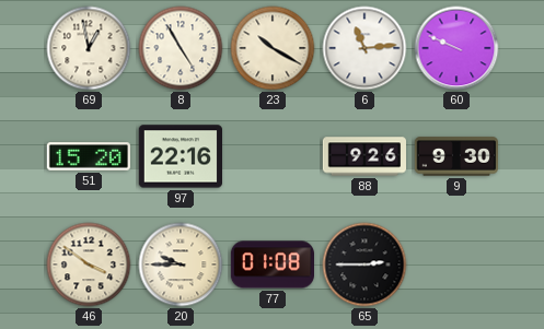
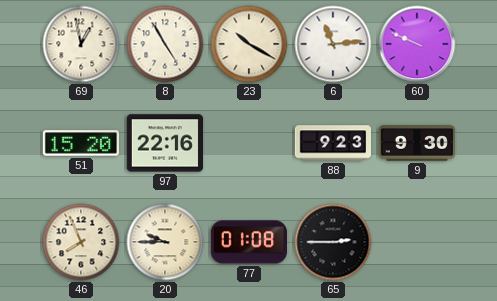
88: 9:26 -> 9:23
46: 3:51 -> 7:56
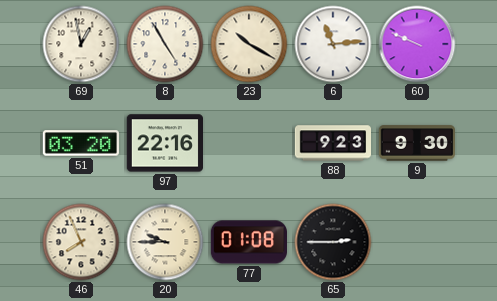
51: 15:20 -> 03:20
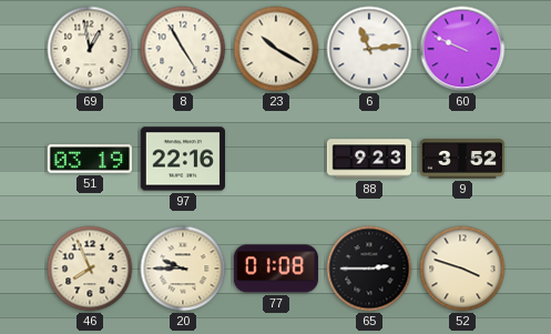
51: 03:20 -> 03:19
9: 9:30 -> 3:52
52: none -> 3:48
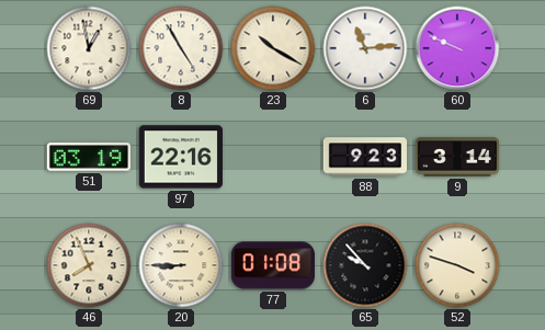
9: 3:52 -> 3:14
20: 9:45 -> 8:45
65: 2:45 -> 9:53
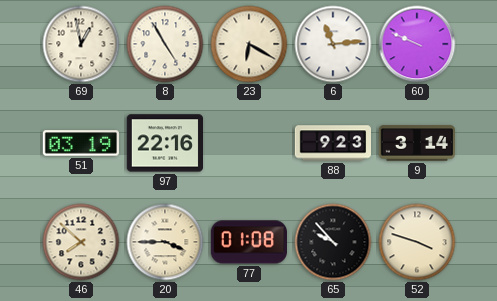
23: 10:20 -> 6:20
46: 7:56 -> 7:52
20: 8:45 -> 3:45
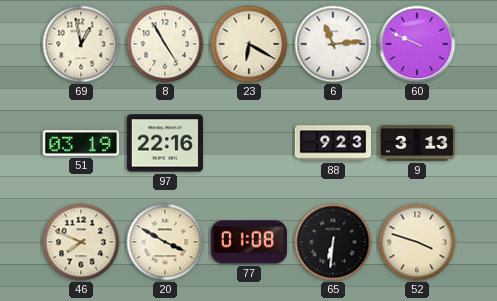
9: 3:14 -> 3:13
46: 7:52 -> 7:49
20: 3:45 -> 3:50
65: 9:53 -> 6:31
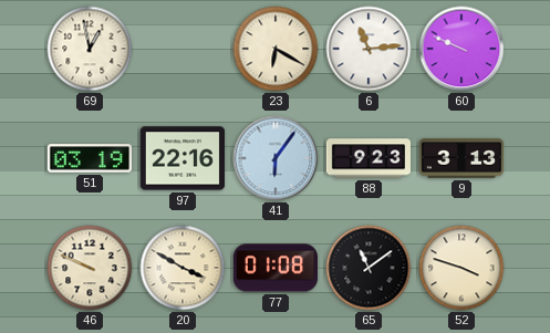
8: 4:55 -> none
41: none -> 6:06
46: 7:49 -> 9:49
65: 6:31 -> 11:09
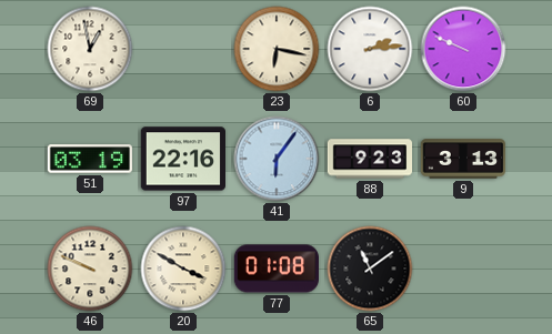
23: 6:20 -> 6:17
6: 11:14 -> 2:14
52: 3:48 -> none
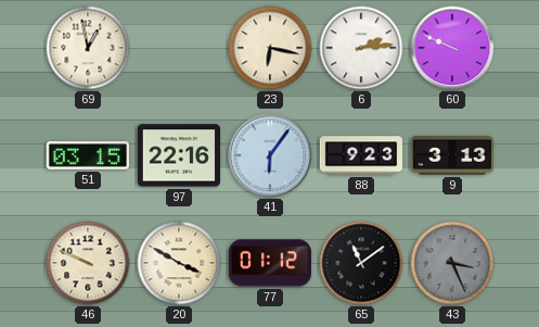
51: 03:19 -> 03:15
77: 01:08 -> 01:12
43: none -> 3:26
